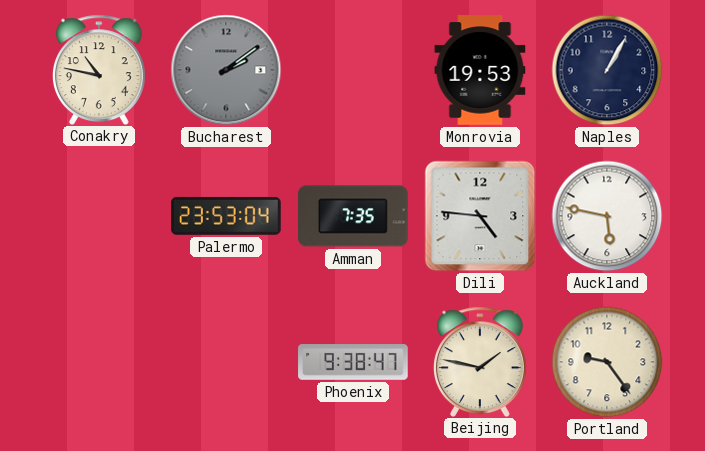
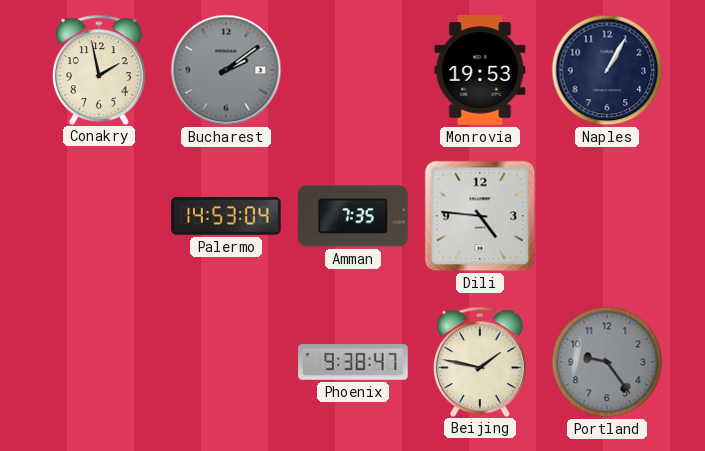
Conakry: 10:47 -> 1:58
Palermo: 23:53 -> 14:53
Auckland: 5:47 -> none
Portland dial: cream -> grey
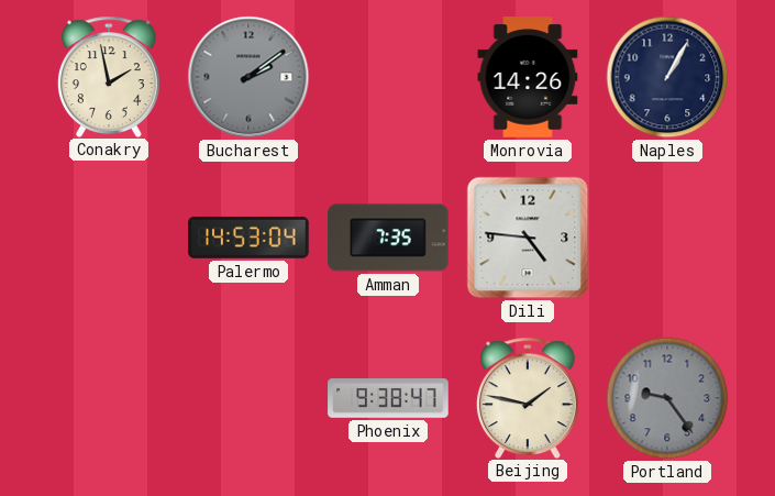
Monrovia: 19:53 -> 14:26
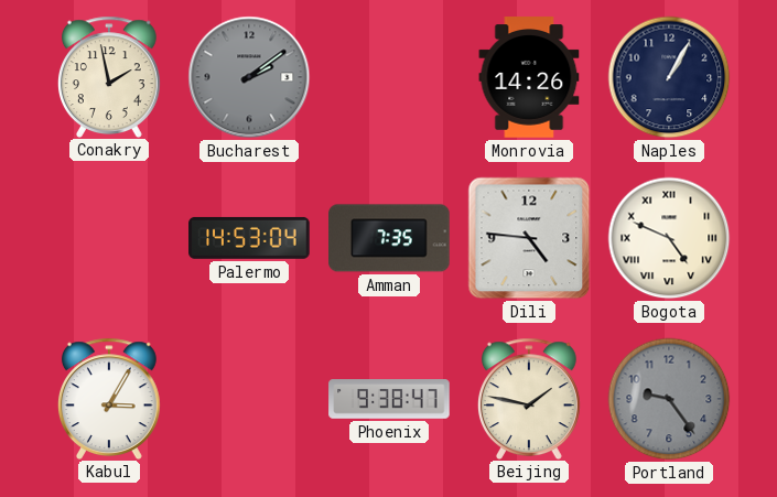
Bogota: none -> 4:49
Kabul: none -> 3:05
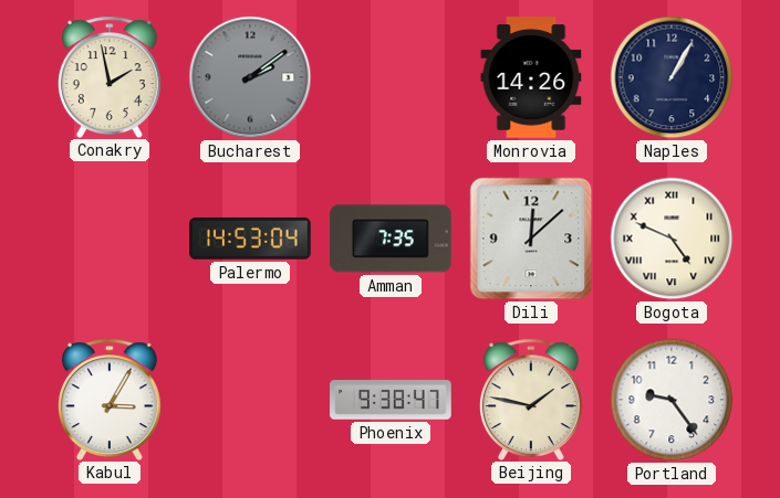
Dili: 4:46 -> 12:08
Portland dial: grey -> white
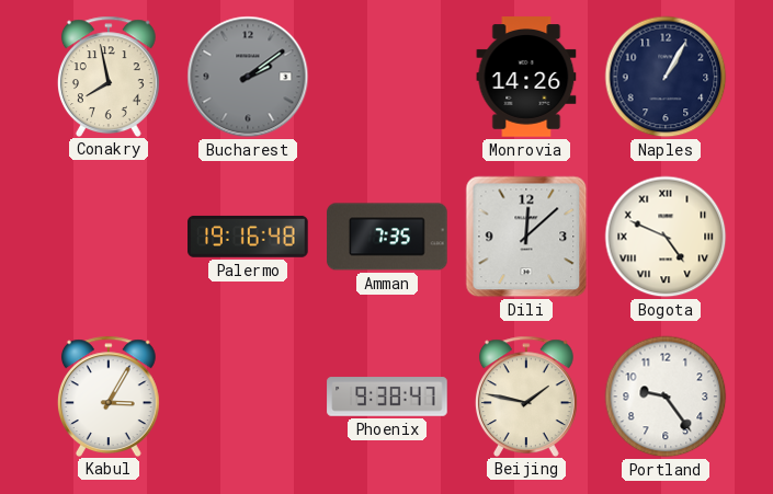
Conakry: 1:58 -> 7:58
Palermo: 14:53 -> 19:16
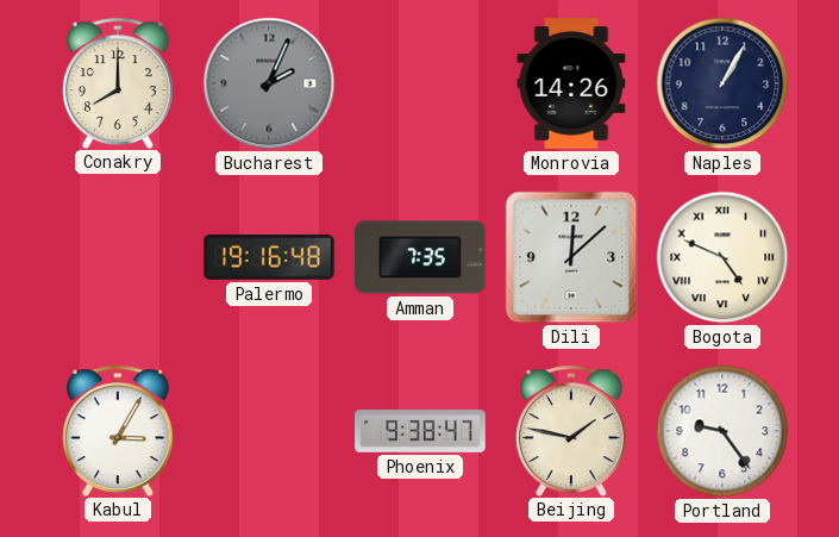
Conakry: 7:58 -> 8:00
Bucharest: 2:09 -> 2:04
